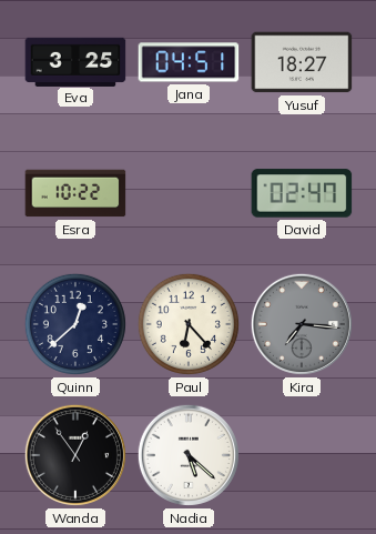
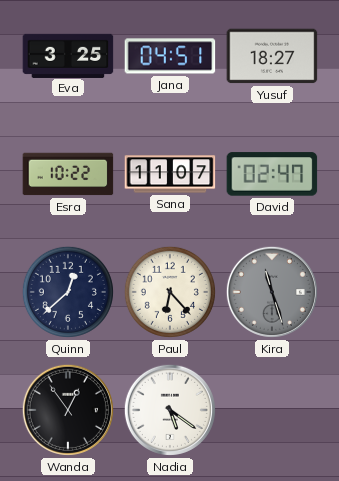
Sana: none -> 11:07
Kira: 7:16 -> 11:27
Nadia: 5:22 -> 5:21
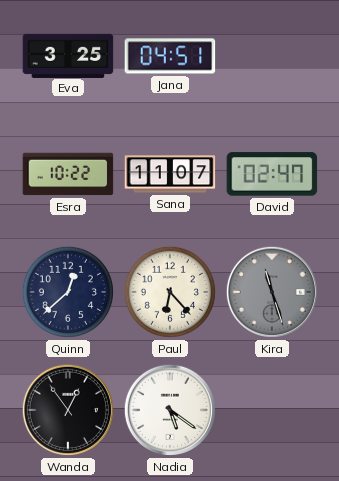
Yusuf: 18:27 -> none
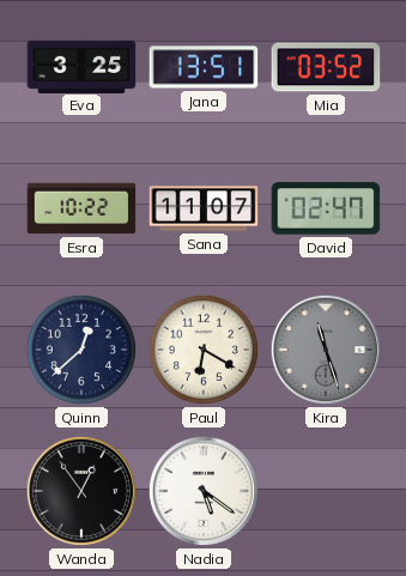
Jana: 04:51 -> 13:51
Mia: none -> 03:52
Paul: 6:23 -> 6:20
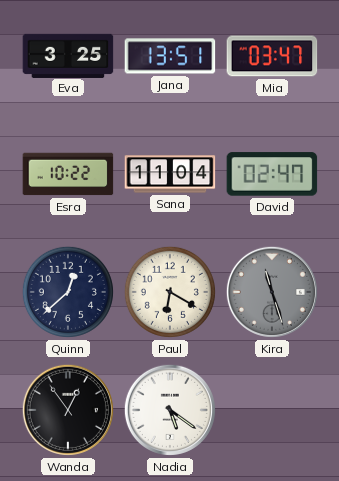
Mia: 03:52 -> 03:47
Sana: 11:07 -> 11:04
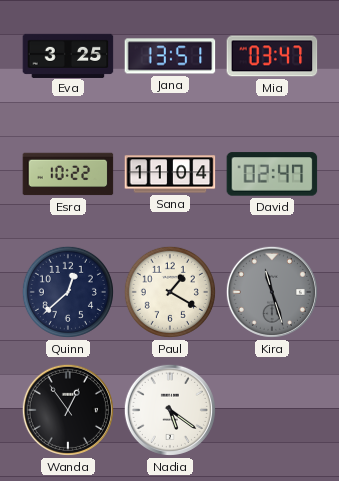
Paul: 6:20 -> 1:20
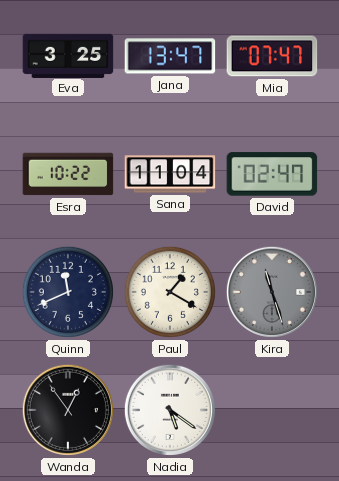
Jana: 13:51 -> 13:47
Mia: 03:47 -> 07:47
Quinn: 12:38 -> 11:41
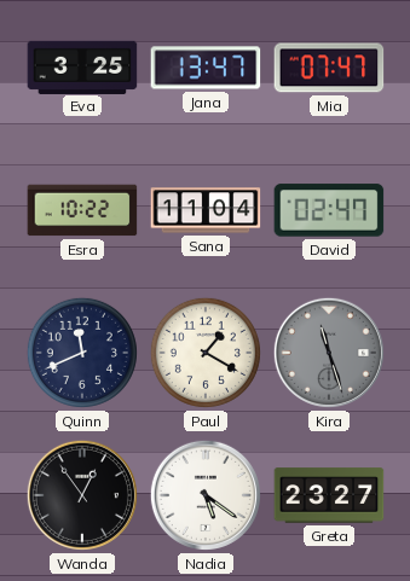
Greta: none -> 23:27
